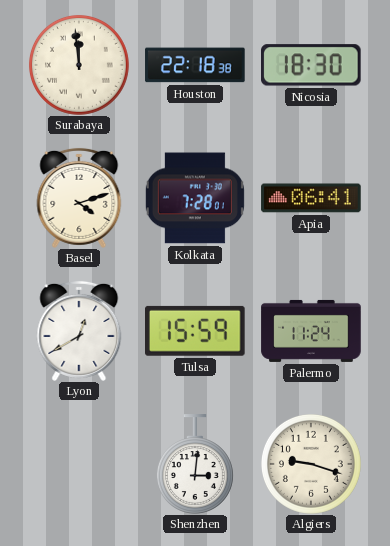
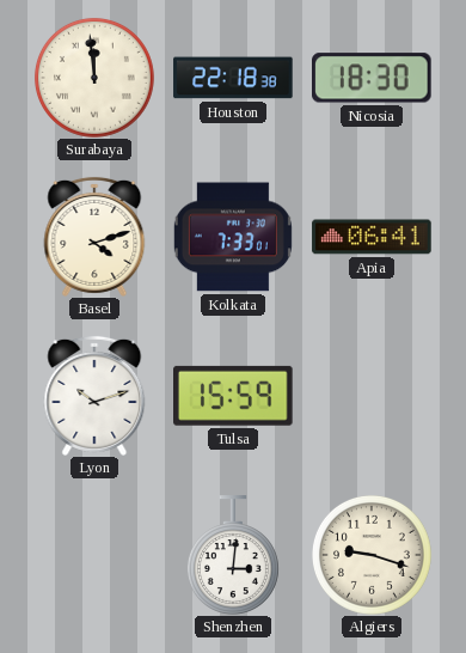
Kolkata: 7:28 -> 7:33
Lyon: 12:40 -> 10:12
Palermo: 11:24 -> none
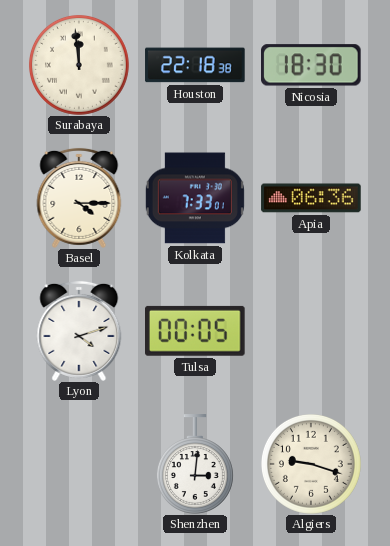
Basel: 4:12 -> 4:15
Apia: 06:41 -> 06:36
Lyon: 10:12 -> 4:12
Tulsa: 15:59 -> 00:05
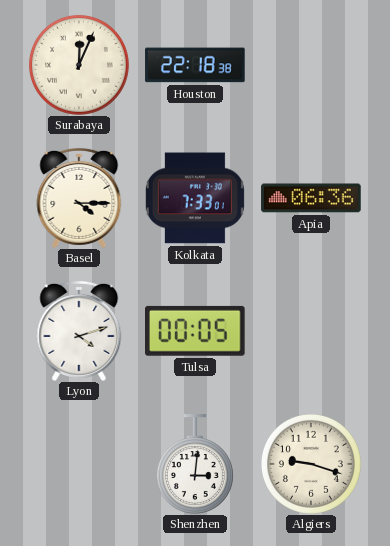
Surabaya: 11:59 -> 12:04
Nicosia: 18:30 -> none
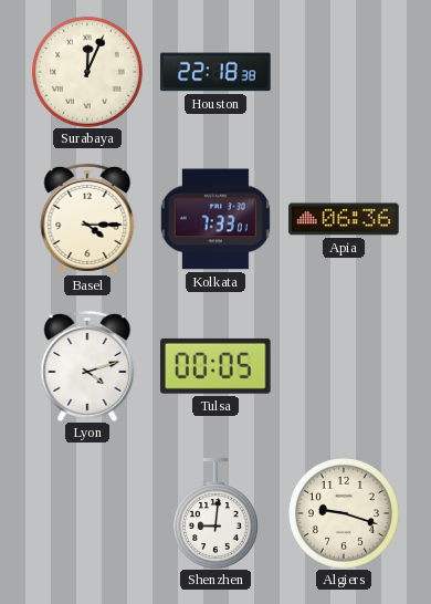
Shenzhen: 3:01 -> 9:01
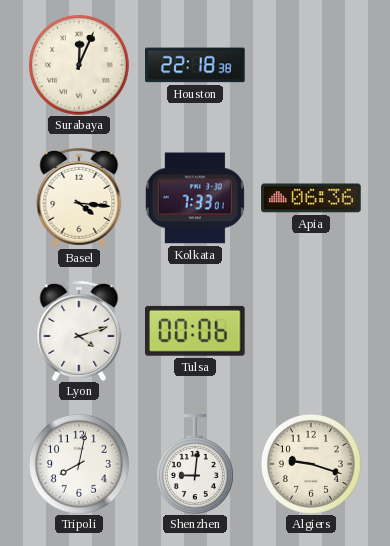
Basel: 4:15 -> 4:16
Tulsa: 00:05 -> 00:06
Tripoli: none -> 8:02
